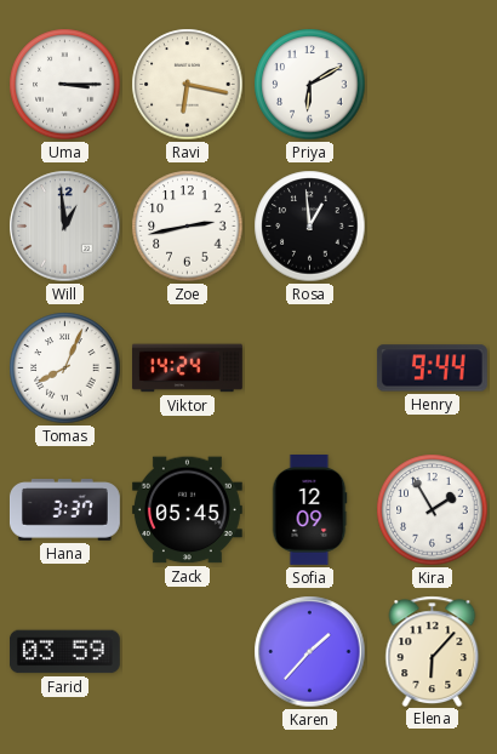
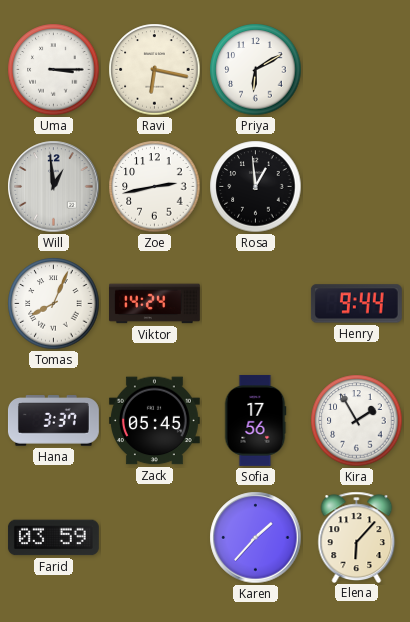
Sofia: 12:09 -> 17:56
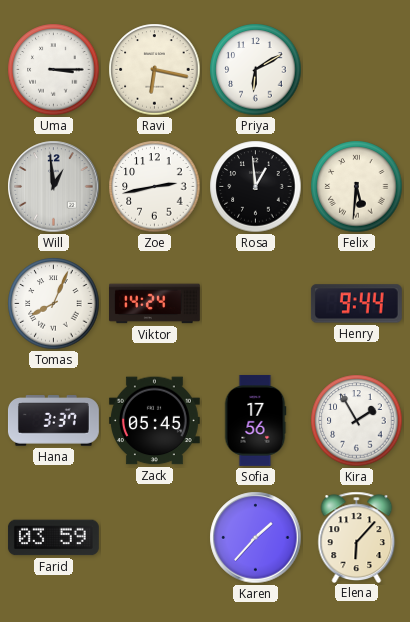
Felix: none -> 5:31
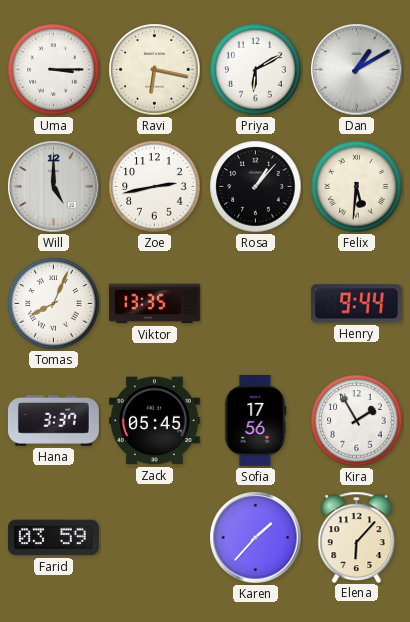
Dan: none -> 1:10
Will: 12:59 -> 5:00
Rosa: 12:59 -> 1:07
Viktor: 14:24 -> 13:35
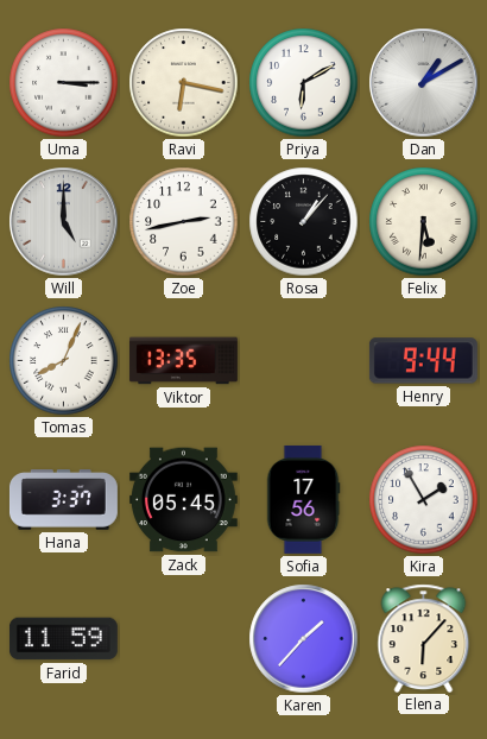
Farid: 03:59 -> 11:59
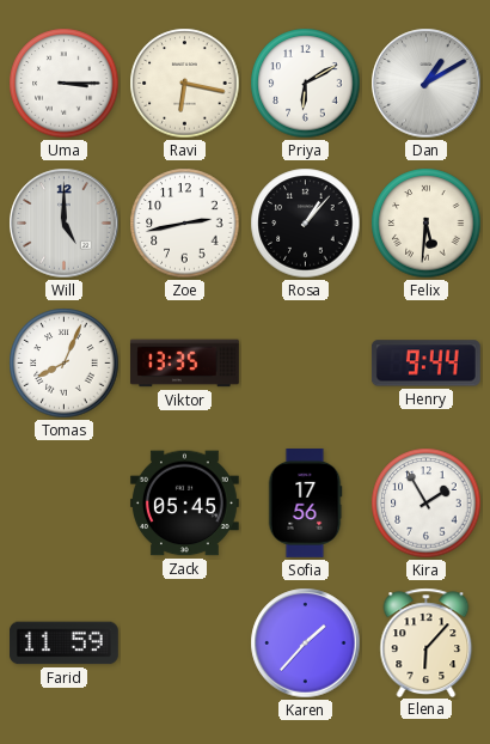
Hana: 3:37 -> none
